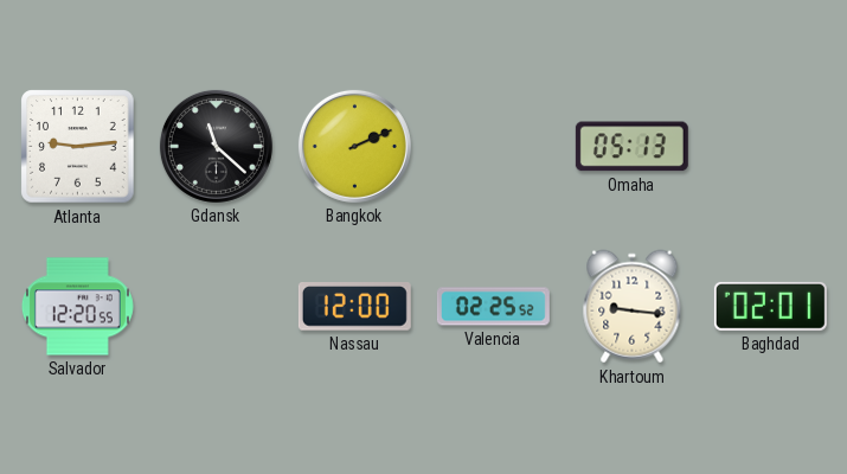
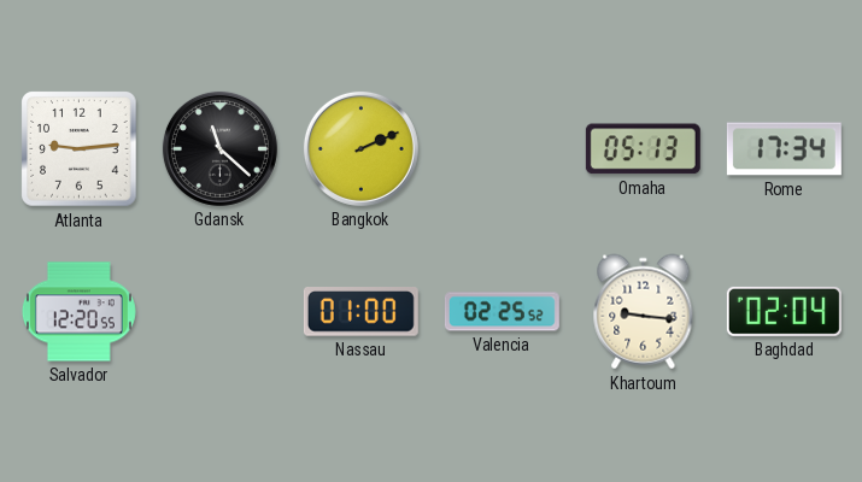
Rome: none -> 17:34
Nassau: 12:00 -> 01:00
Baghdad: 02:01 -> 02:04
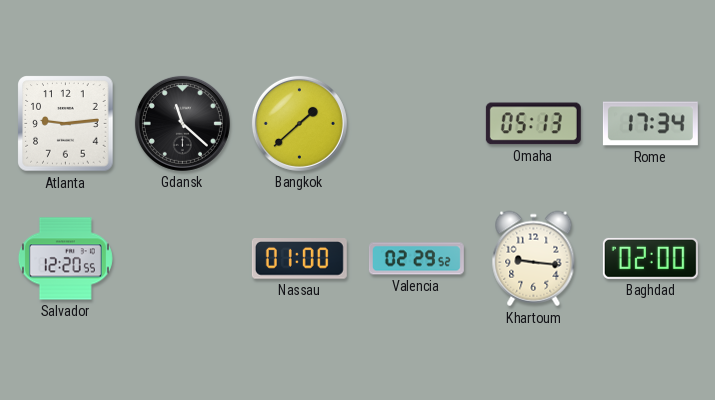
Bangkok: 2:11 -> 1:38
Valencia: 02:25 -> 02:29
Baghdad: 02:04 -> 02:00
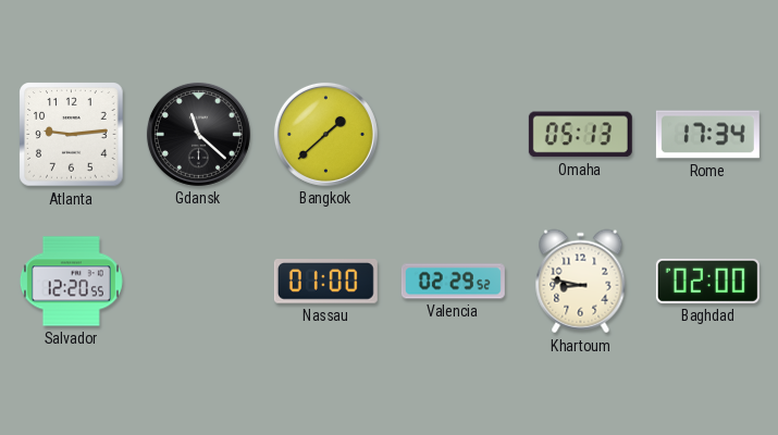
Khartoum: 9:16 -> 8:47
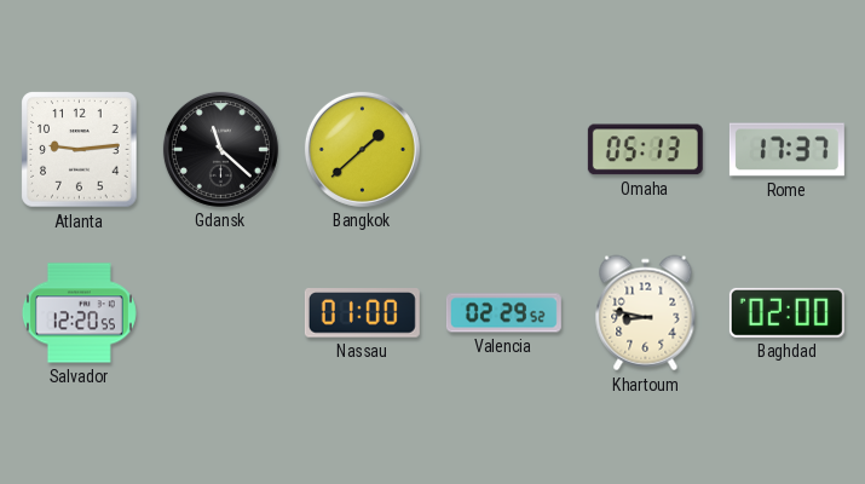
Rome: 17:34 -> 17:37
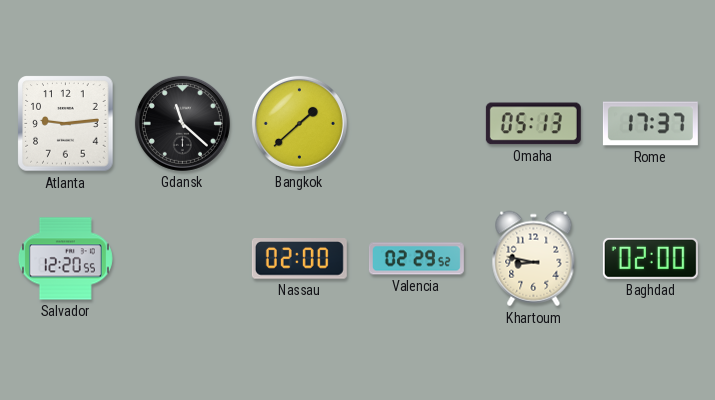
Nassau: 01:00 -> 02:00
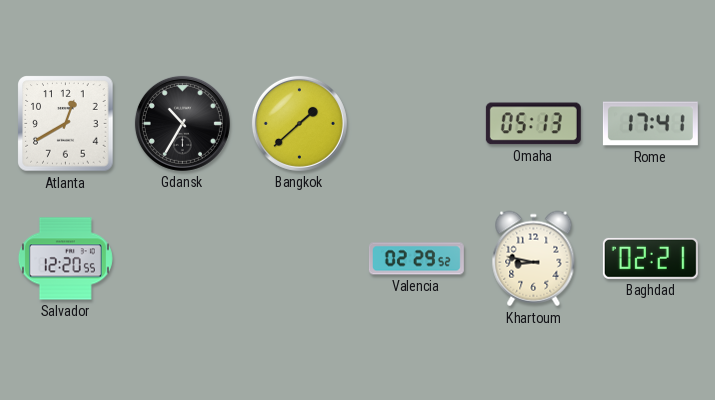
Atlanta: 9:14 -> 12:40
Gdansk: 11:22 -> 10:35
Rome: 17:37 -> 17:41
Nassau: 02:00 -> none
Baghdad: 02:00 -> 02:21
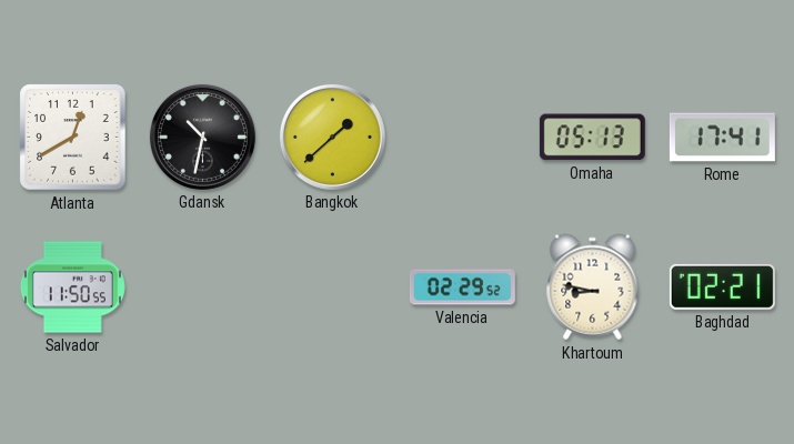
Gdansk: 10:35 -> 10:32
Salvador: 12:20 -> 11:50
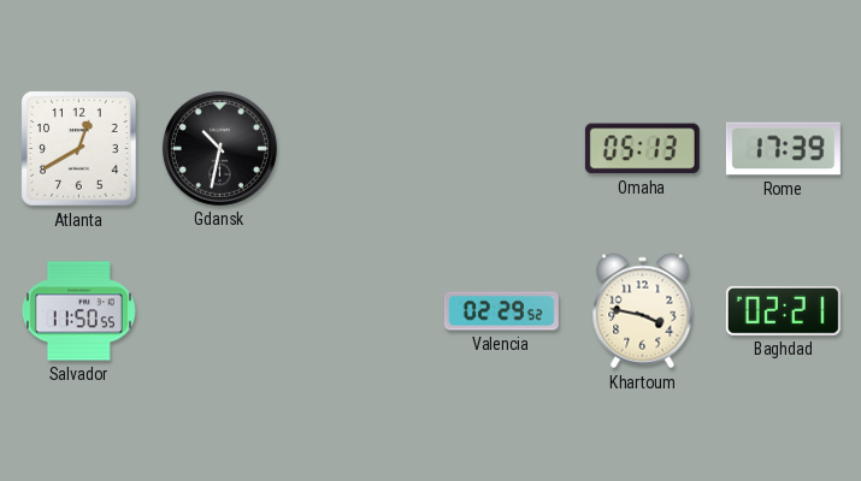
Bangkok: 1:38 -> none
Rome: 17:41 -> 17:39
Khartoum: 8:47 -> 3:47
